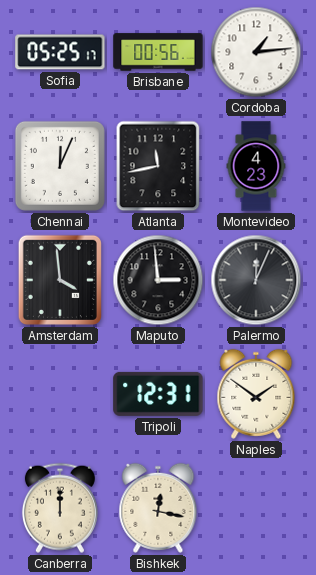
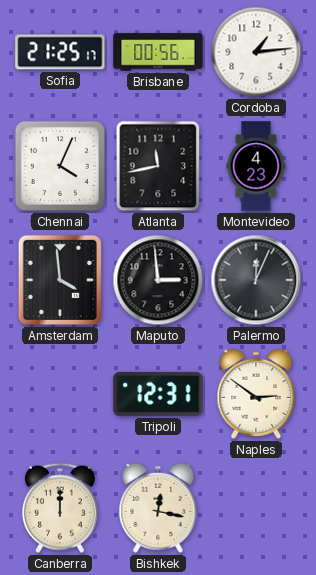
Sofia: 05:25 -> 21:25
Chennai: 12:04 -> 4:04
Naples: 1:51 -> 2:51
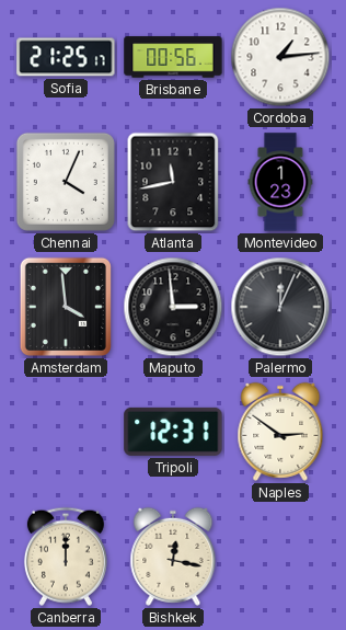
Montevideo: 4:23 -> 1:23
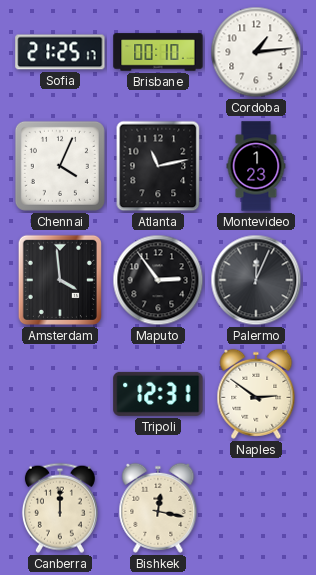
Brisbane: 00:56 -> 00:10
Atlanta: 11:43 -> 11:13
Maputo: 2:59 -> 2:54
